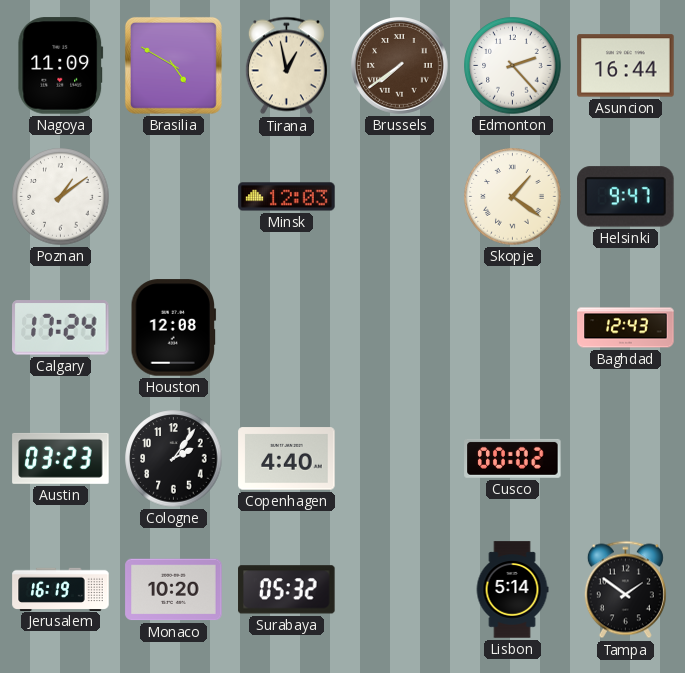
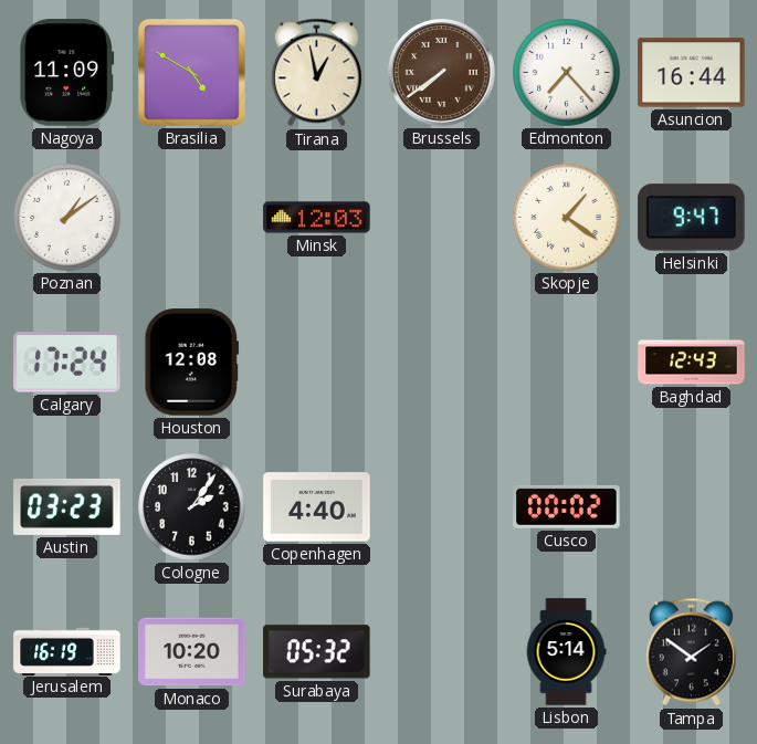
Edmonton: 2:23 -> 7:23
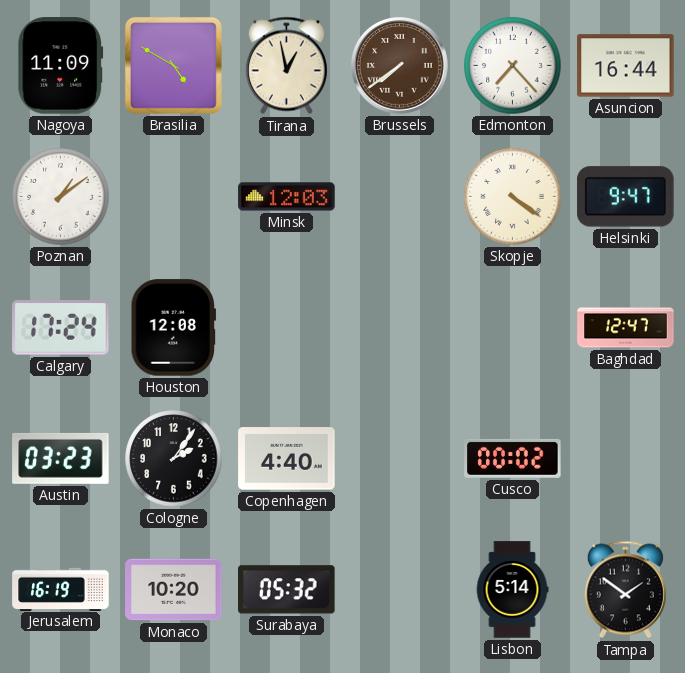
Skopje: 1:21 -> 4:21
Baghdad: 12:43 -> 12:47
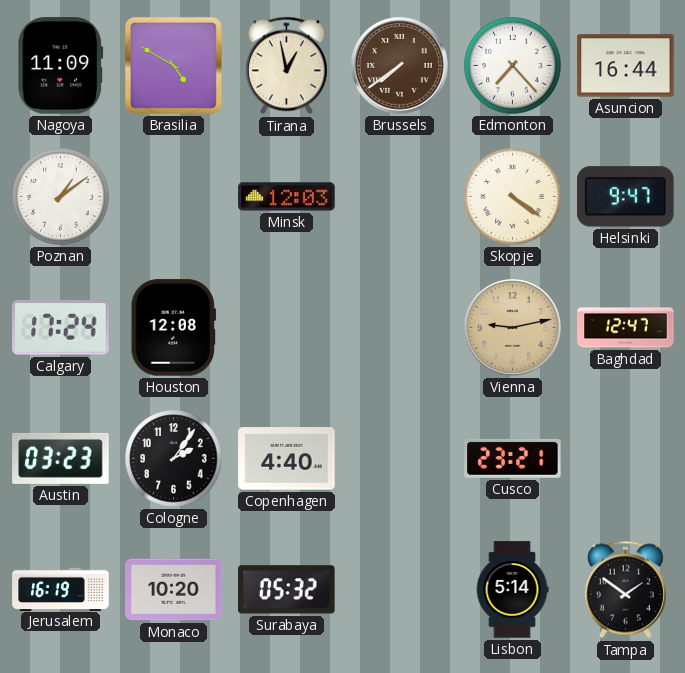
Vienna: none -> 9:13
Cusco: 00:02 -> 23:21
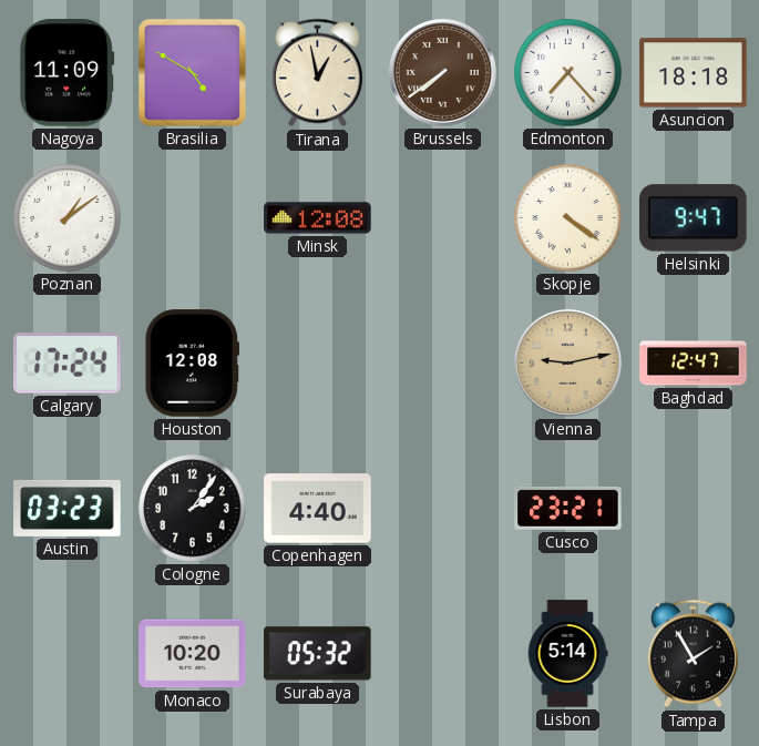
Asuncion: 16:44 -> 18:18
Minsk: 12:03 -> 12:08
Jerusalem: 16:19 -> none
Tampa: 1:51 -> 1:55
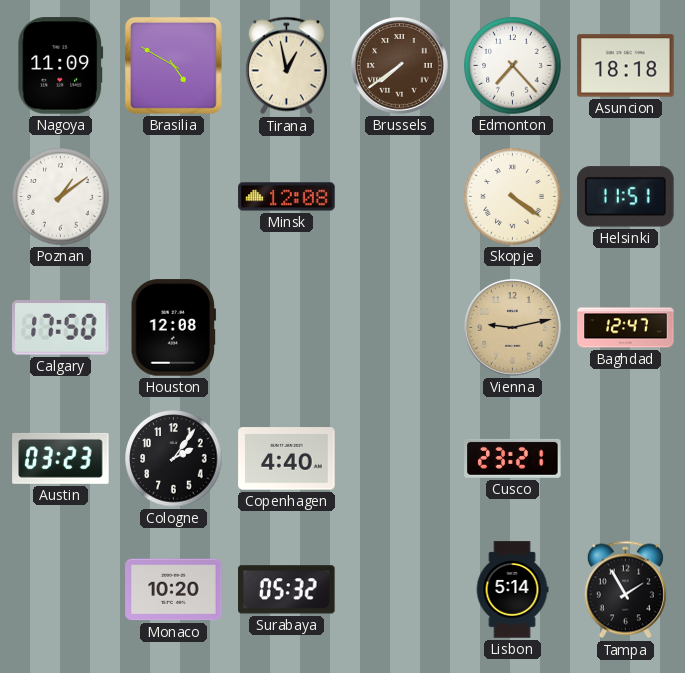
Helsinki: 9:47 -> 11:51
Calgary: 17:24 -> 17:50
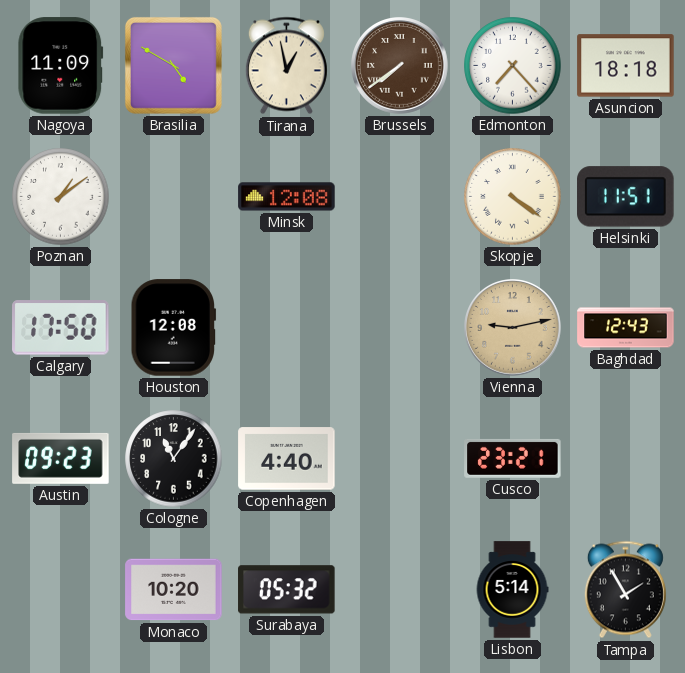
Baghdad: 12:47 -> 12:43
Austin: 03:23 -> 09:23
Cologne: 2:06 -> 11:06
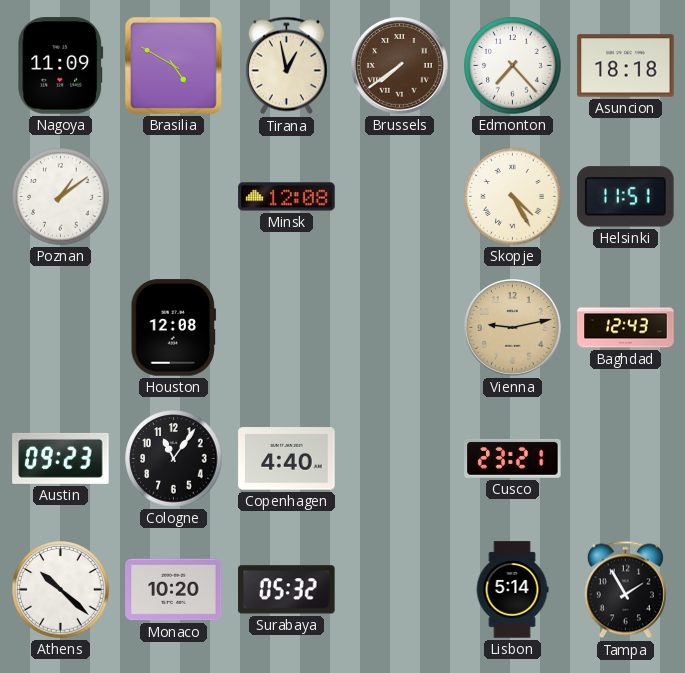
Skopje: 4:21 -> 4:25
Calgary: 17:50 -> none
Athens: none -> 10:22
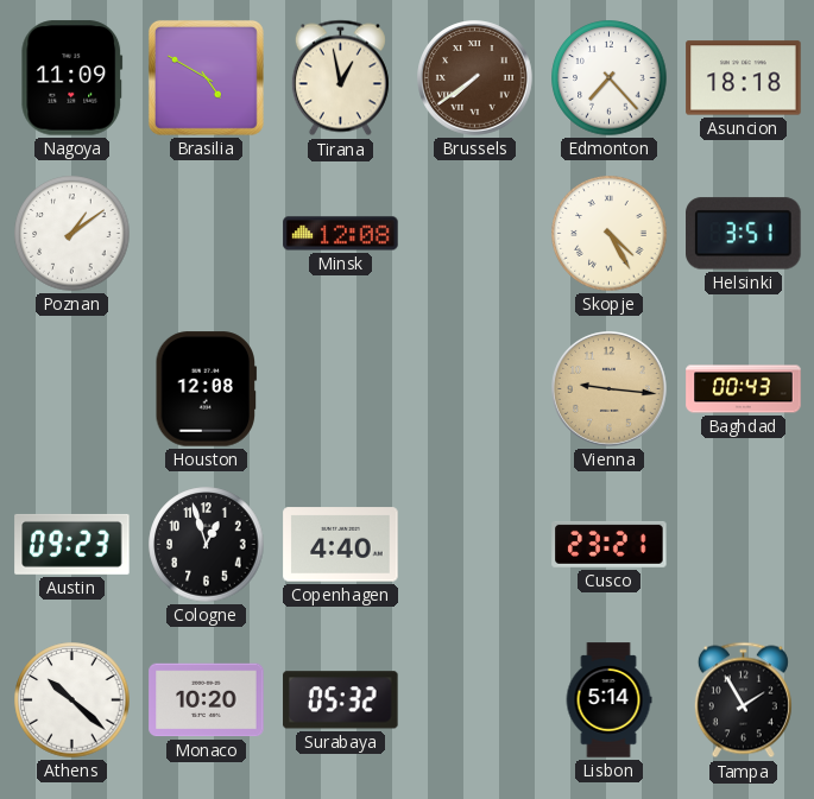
Helsinki: 11:51 -> 3:51
Vienna: 9:13 -> 9:16
Baghdad: 12:43 -> 00:43
Cologne: 11:06 -> 12:57
